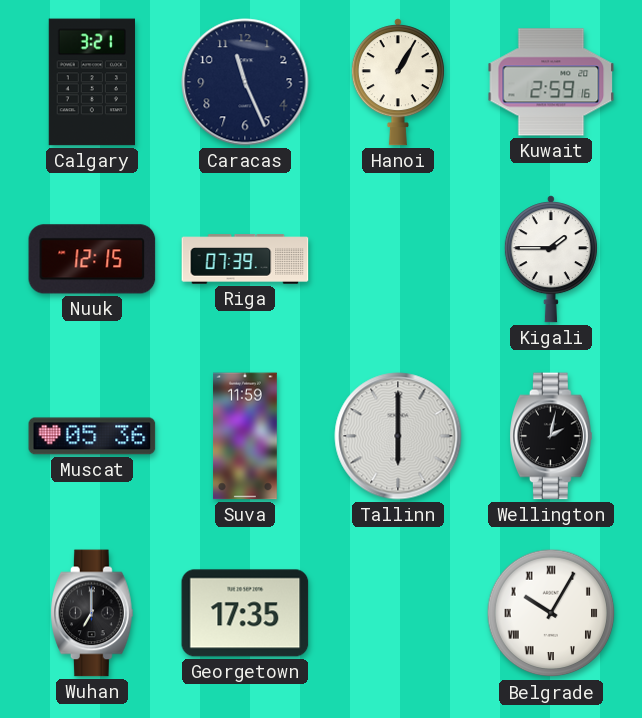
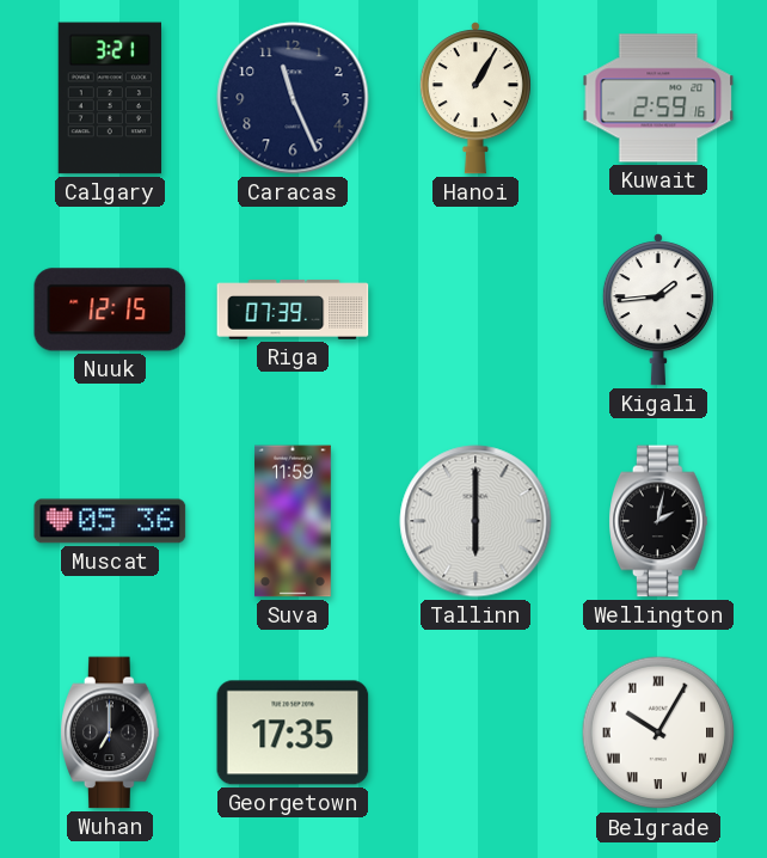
Kigali: 1:45 -> 1:44
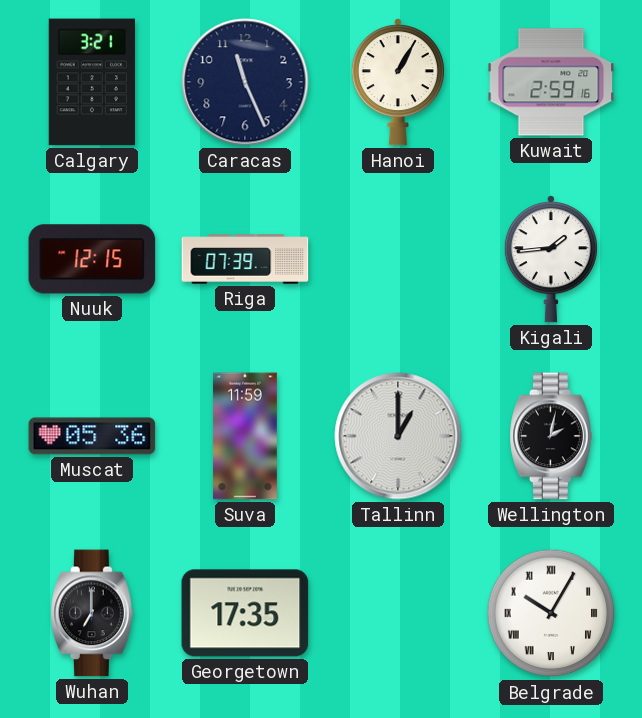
Tallinn: 6:00 -> 1:00
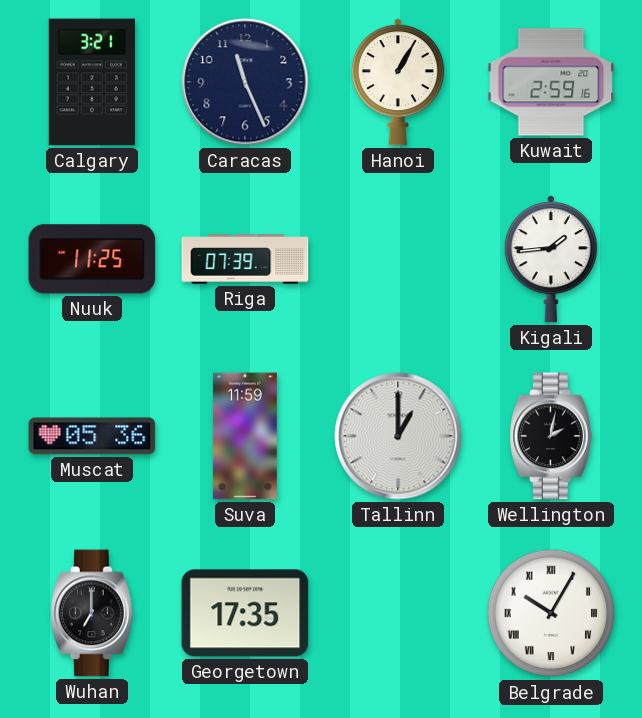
Nuuk: 12:15 -> 11:25
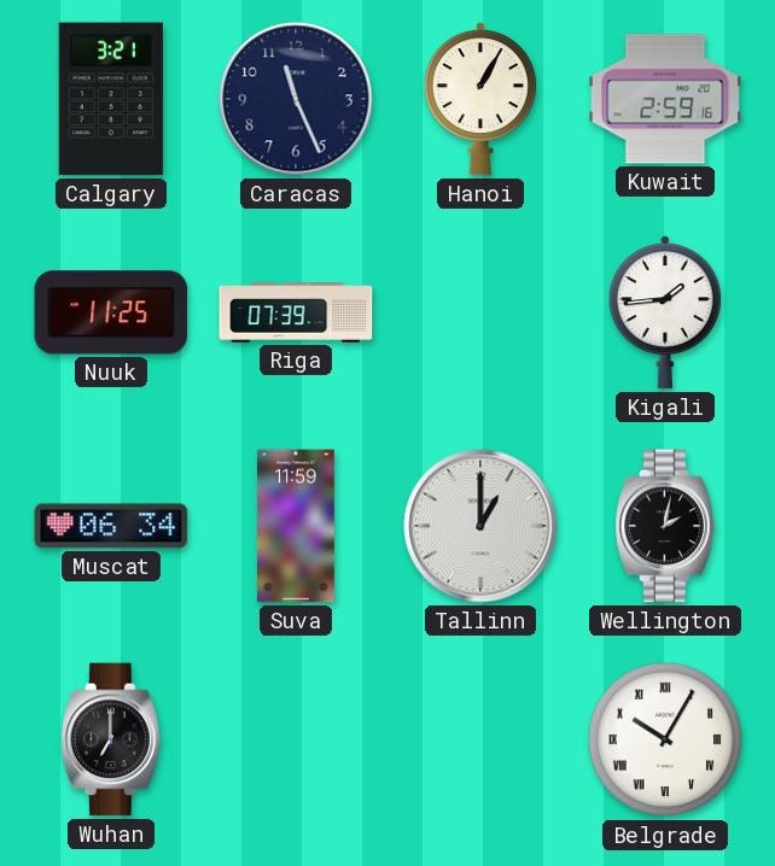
Muscat: 05:36 -> 06:34
Georgetown: 17:35 -> none
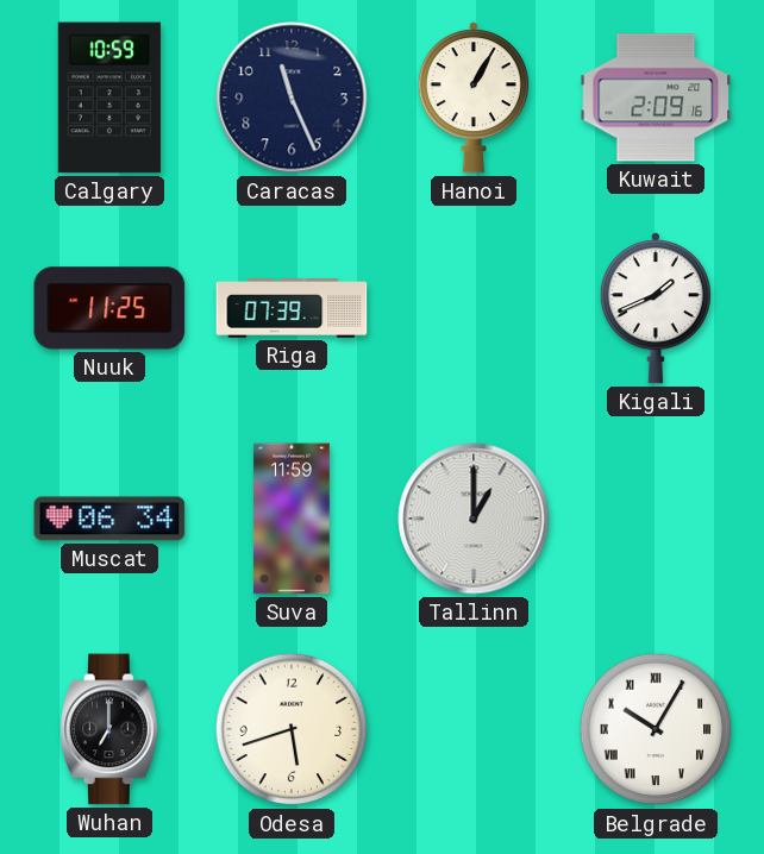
Calgary: 3:21 -> 10:59
Kuwait: 2:59 -> 2:09
Kigali: 1:44 -> 1:41
Wellington: 2:02 -> none
Odesa: none -> 5:42
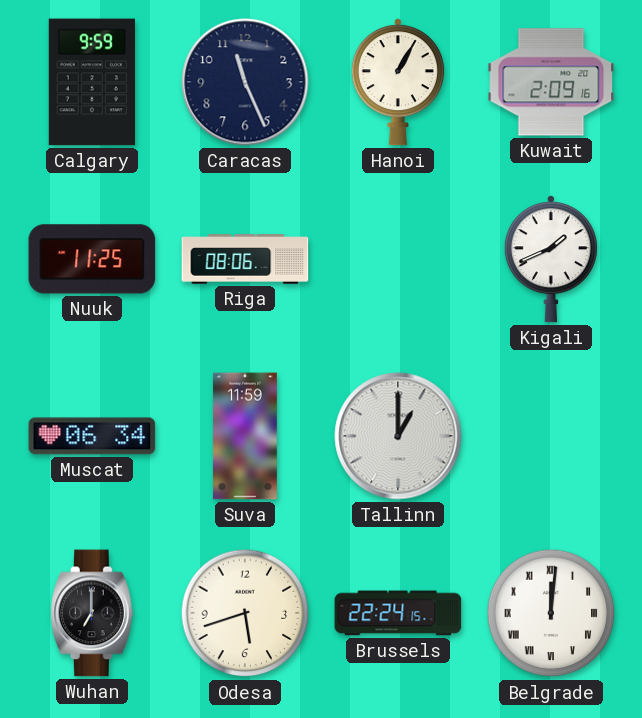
Calgary: 10:59 -> 9:59
Riga: 07:39 -> 08:06
Brussels: none -> 22:24
Belgrade: 10:05 -> 12:01
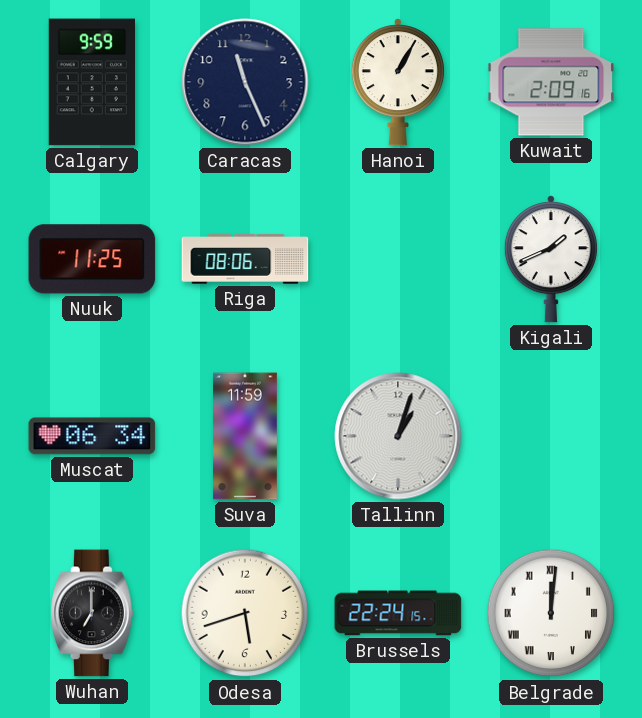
Tallinn: 1:00 -> 1:03
